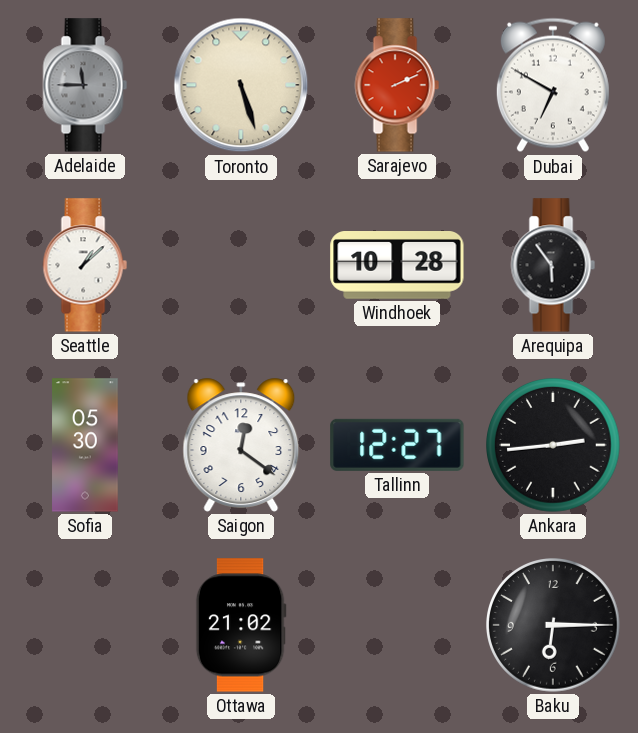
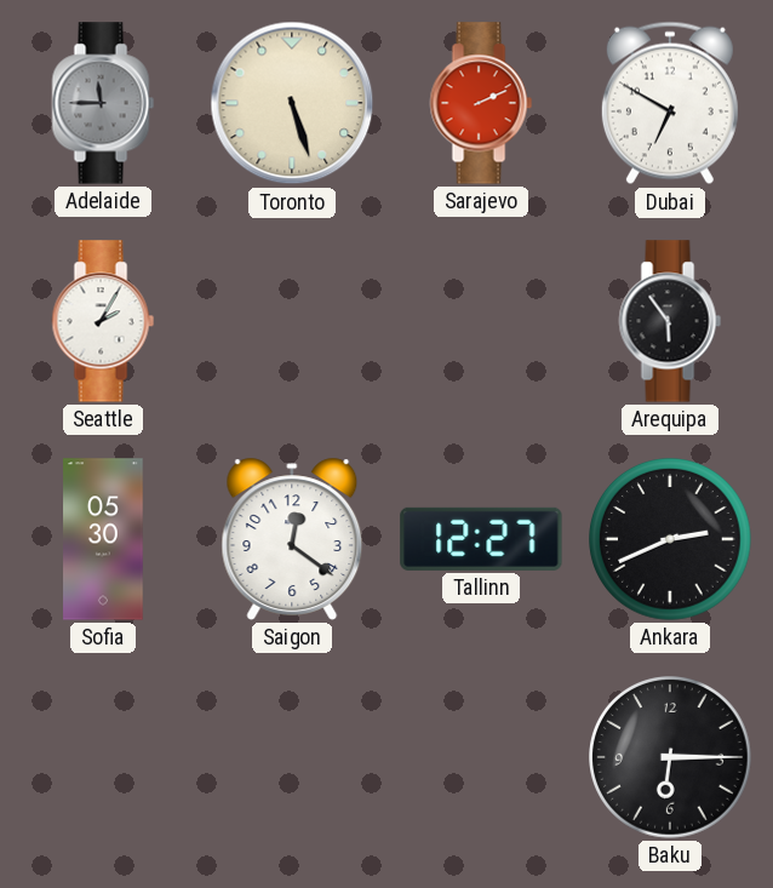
Seattle: 1:08 -> 2:05
Windhoek: 10:28 -> none
Ankara: 2:44 -> 2:41
Ottawa: 21:02 -> none
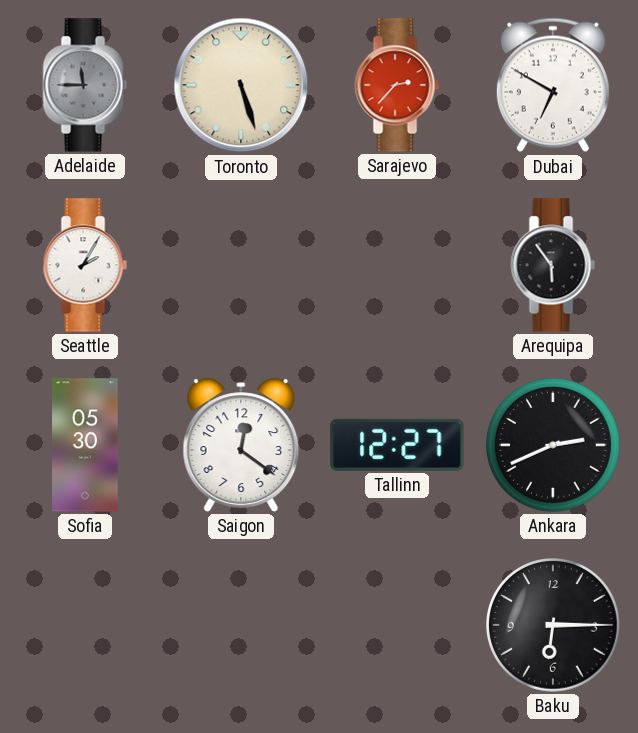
Sarajevo: 2:11 -> 2:37
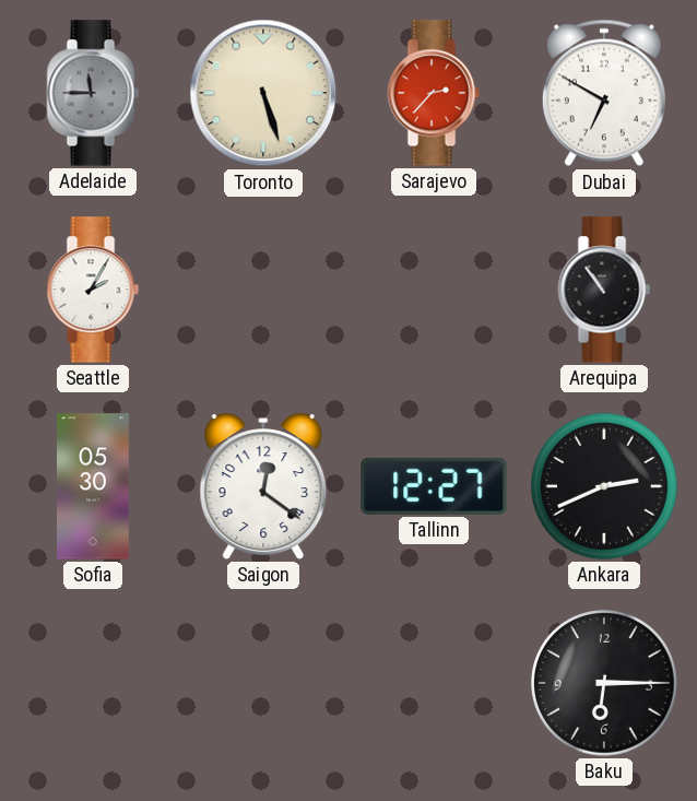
Arequipa: 5:54 -> 10:54
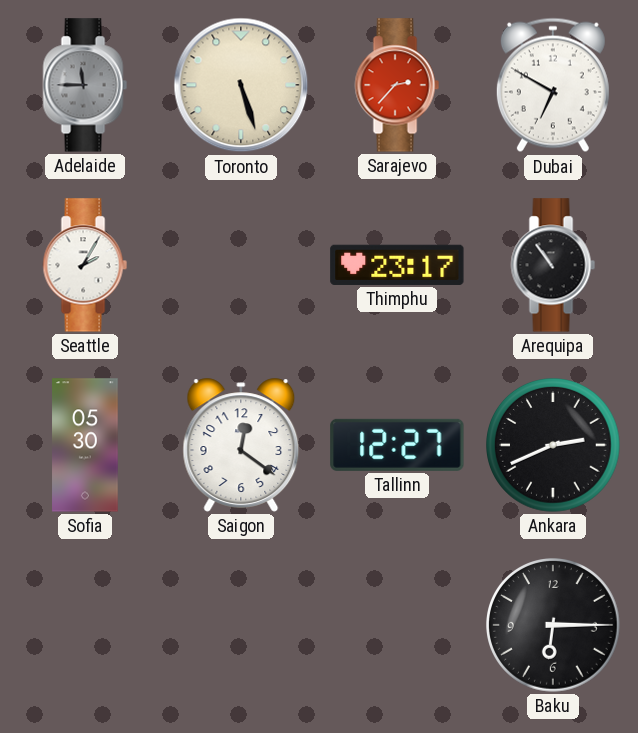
Thimphu: none -> 23:17
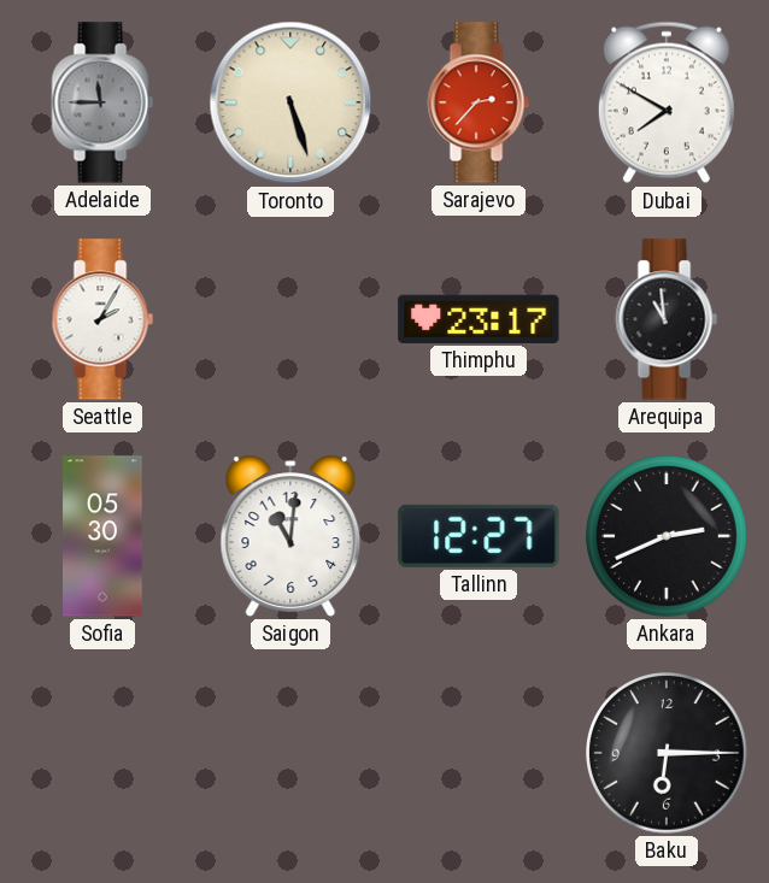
Dubai: 6:50 -> 7:50
Arequipa: 10:54 -> 10:59
Saigon: 12:21 -> 11:01
